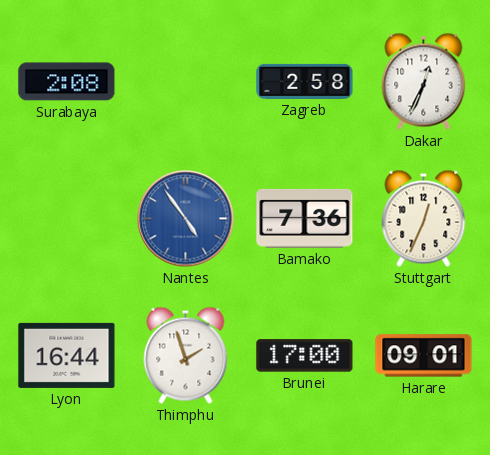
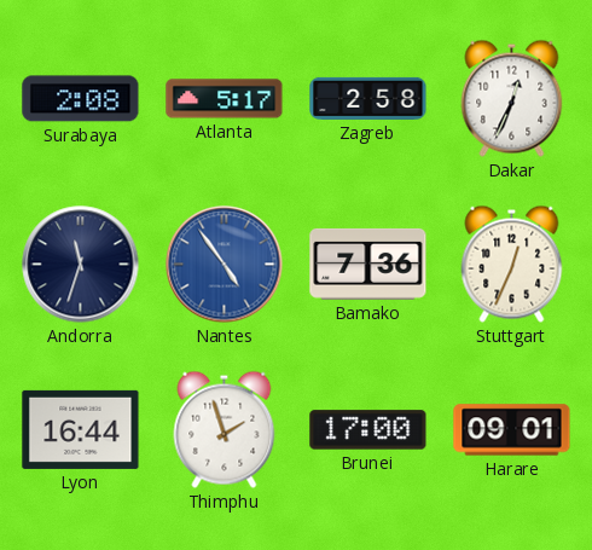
Atlanta: none -> 5:17
Andorra: none -> 11:33
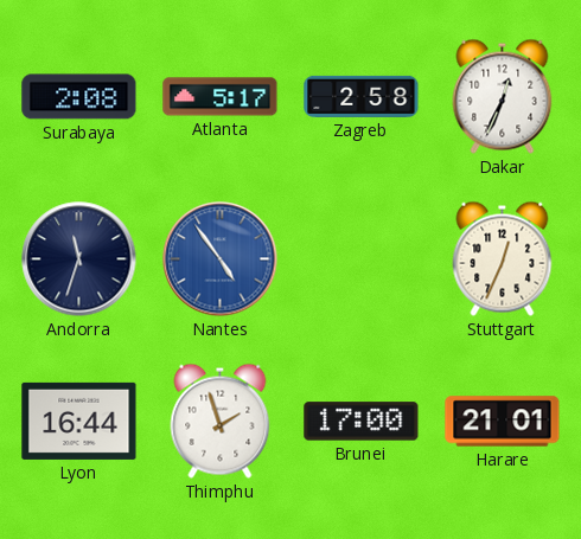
Bamako: 7:36 -> none
Harare: 09:01 -> 21:01
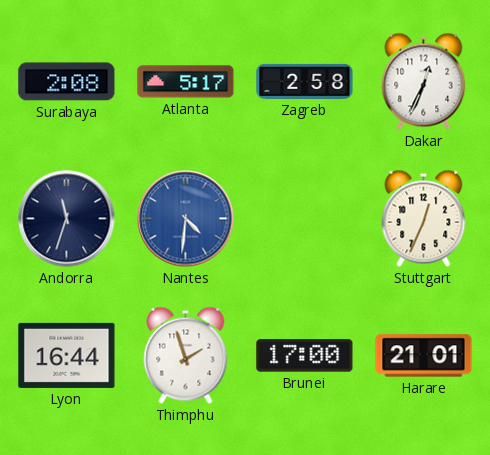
Nantes: 4:54 -> 4:31
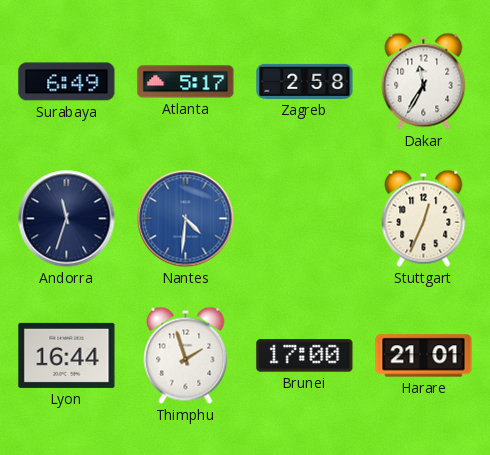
Surabaya: 2:08 -> 6:49
Dakar: 12:34 -> 11:35
